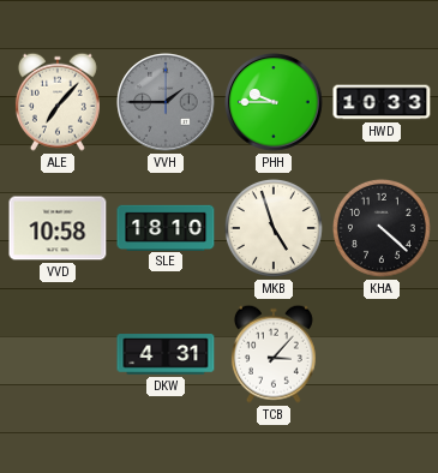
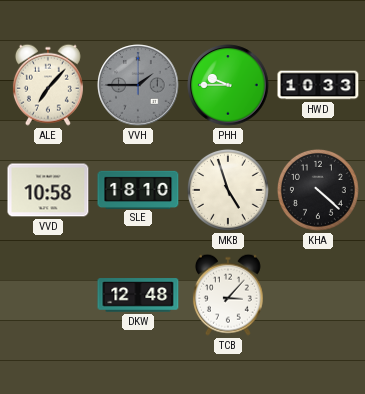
DKW: 4:31 -> 12:48
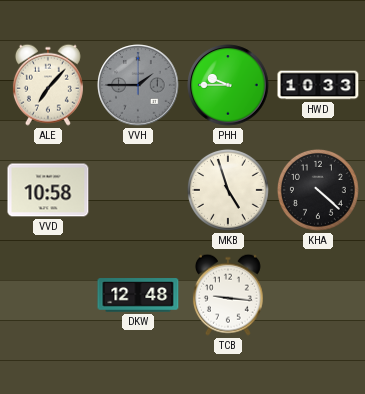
SLE: 18:10 -> none
TCB: 3:07 -> 9:16
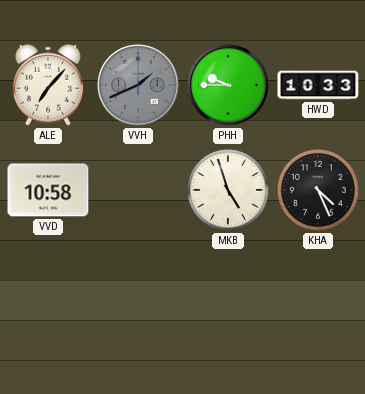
VVH: 1:45 -> 1:41
KHA: 4:22 -> 4:26
DKW: 12:48 -> none
TCB: 9:16 -> none
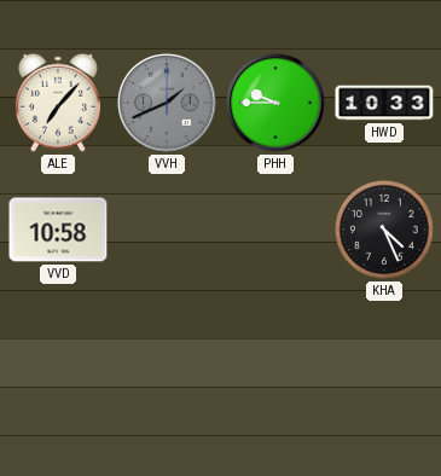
MKB: 4:57 -> none
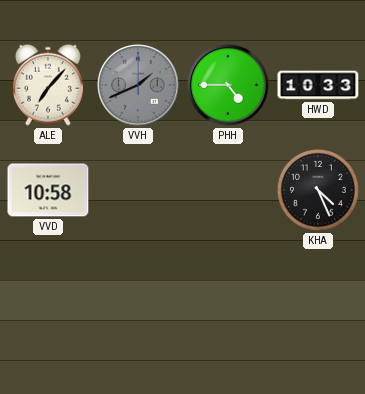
PHH: 9:45 -> 4:45
